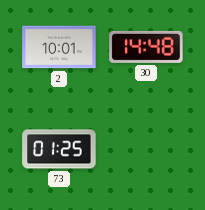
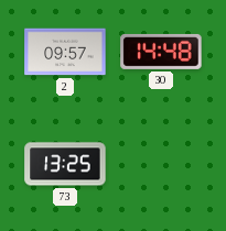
2: 10:01 -> 09:57
73: 01:25 -> 13:25
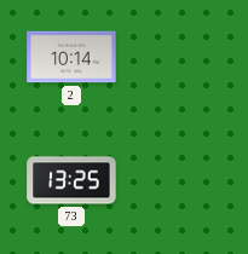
2: 09:57 -> 10:14
30: 14:48 -> none
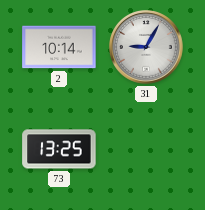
31: none -> 9:05
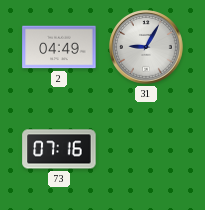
2: 10:14 -> 04:49
73: 13:25 -> 07:16
